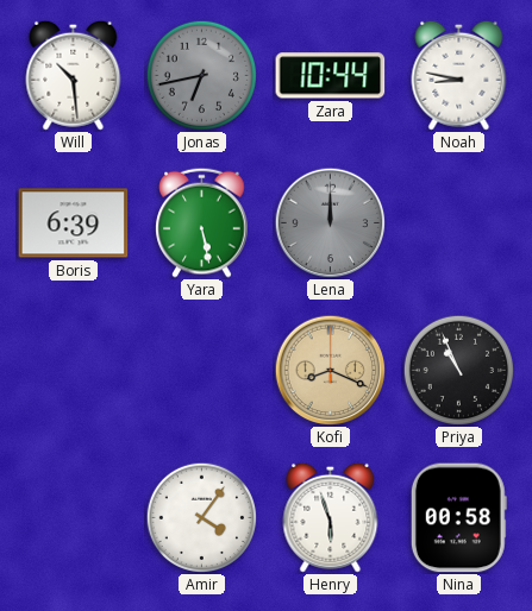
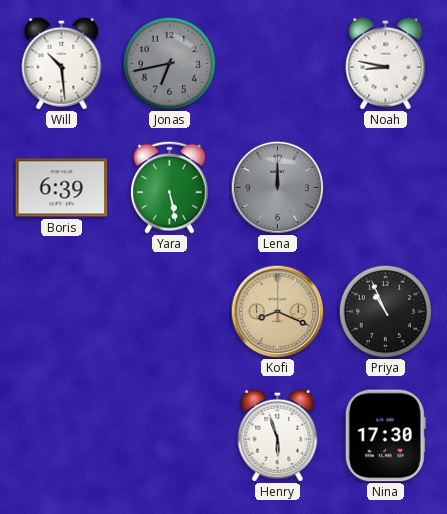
Zara: 10:44 -> none
Amir: 4:06 -> none
Nina: 00:58 -> 17:30
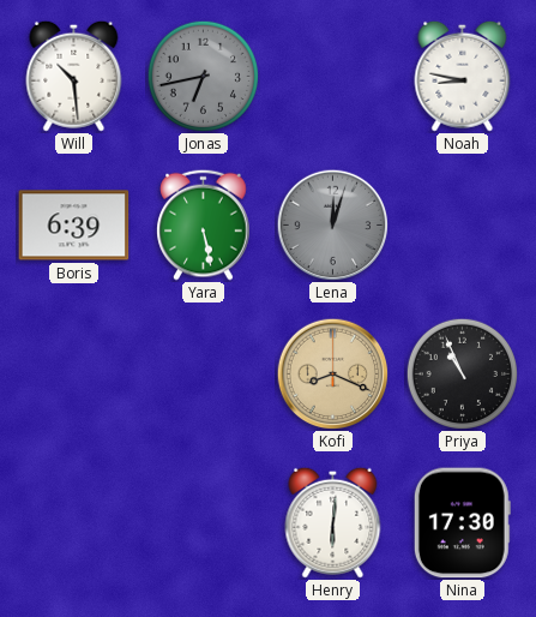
Lena: 12:00 -> 12:03
Henry: 5:57 -> 6:01
